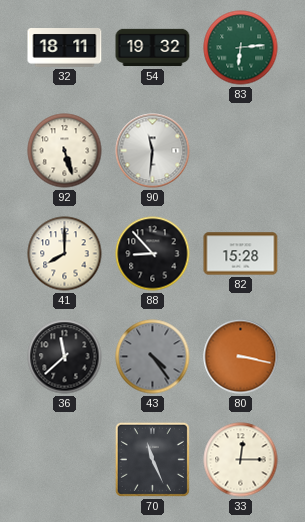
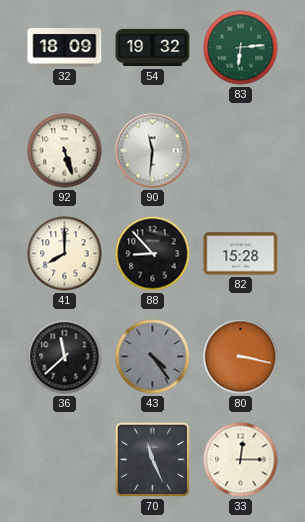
32: 18:11 -> 18:09
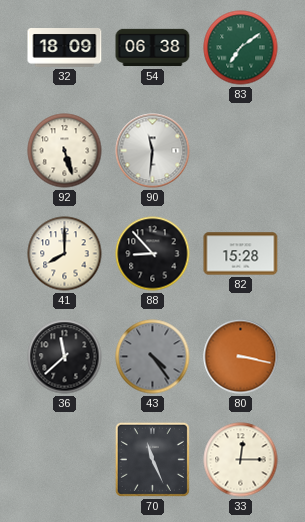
54: 19:32 -> 06:38
83: 6:14 -> 7:09
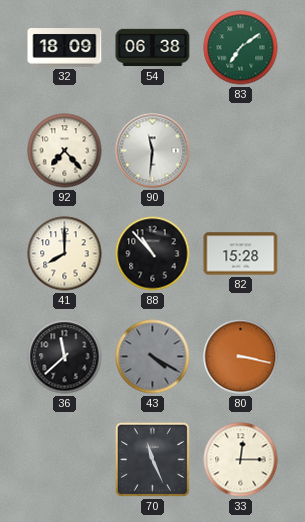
92: 5:27 -> 7:23
88: 8:53 -> 10:53
43: 4:24 -> 4:20
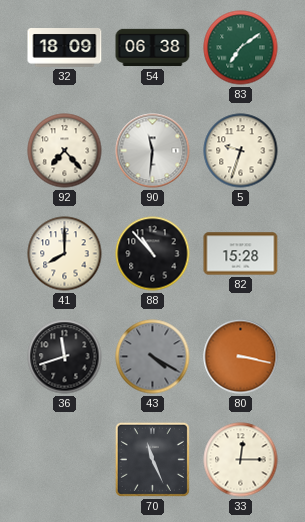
5: none -> 9:33
36: 11:38 -> 11:42
